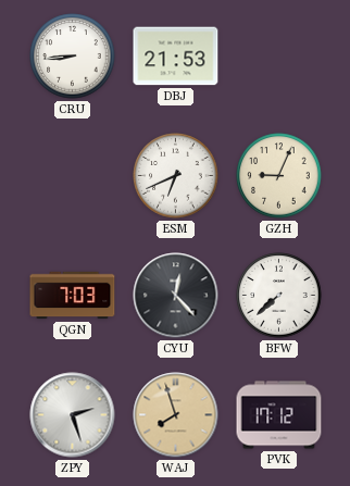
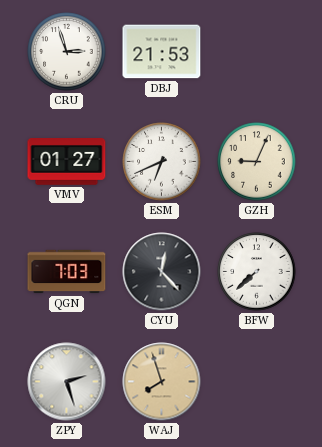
CRU: 8:44 -> 2:57
VMV: none -> 01:27
PVK: 17:12 -> none
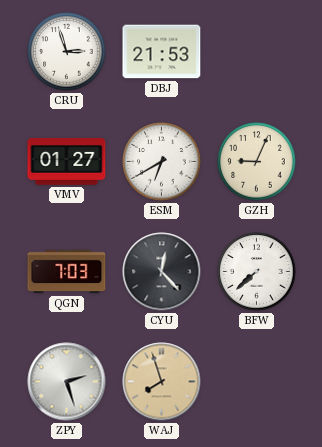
ESM: 6:41 -> 6:40
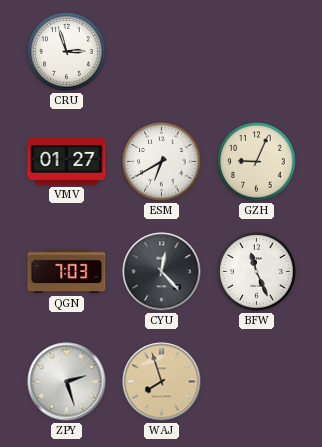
DBJ: 21:53 -> none
BFW: 7:38 -> 11:26
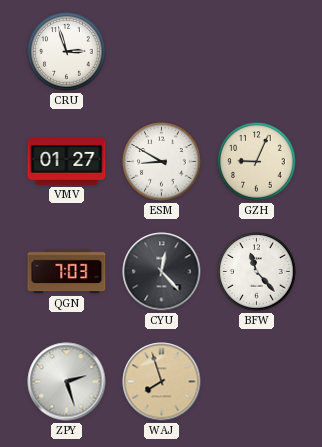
ESM: 6:40 -> 8:50
BFW: 11:26 -> 11:23
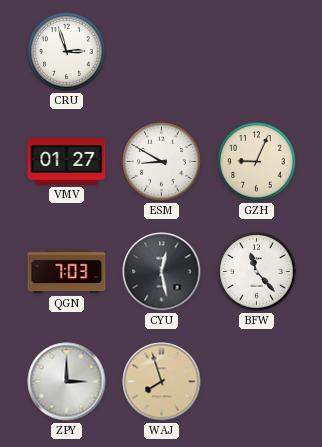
CYU: 12:23 -> 12:28
ZPY: 2:27 -> 3:00
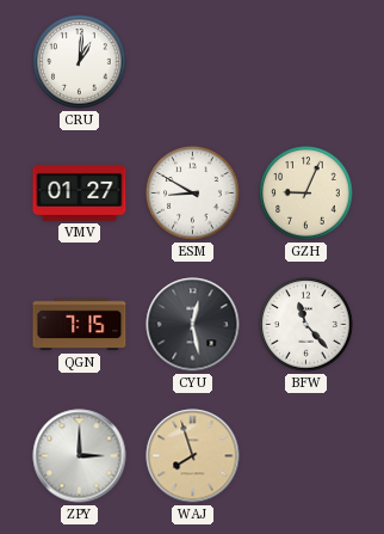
CRU: 2:57 -> 1:01
QGN: 7:03 -> 7:15
